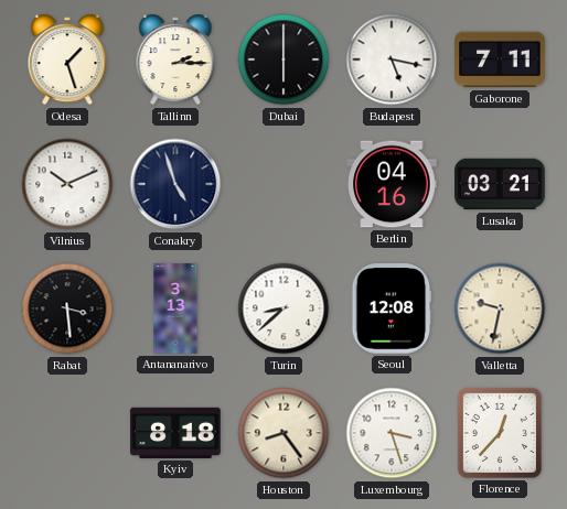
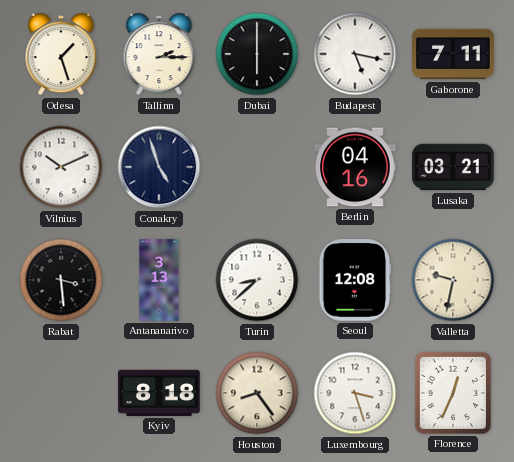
Florence: 12:37 -> 12:34
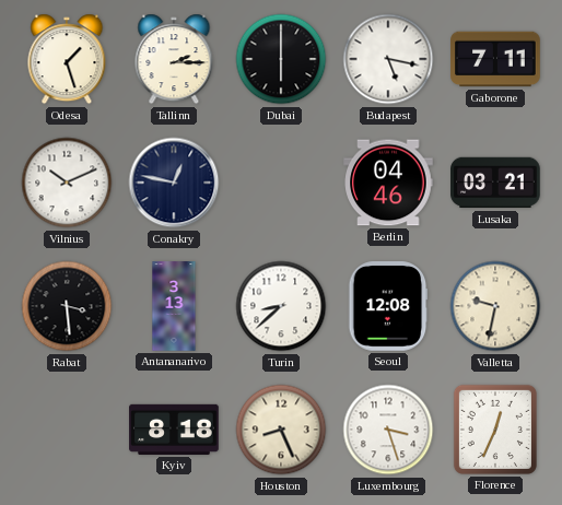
Conakry: 4:57 -> 12:47
Berlin: 04:16 -> 04:46
Houston: 8:24 -> 8:26
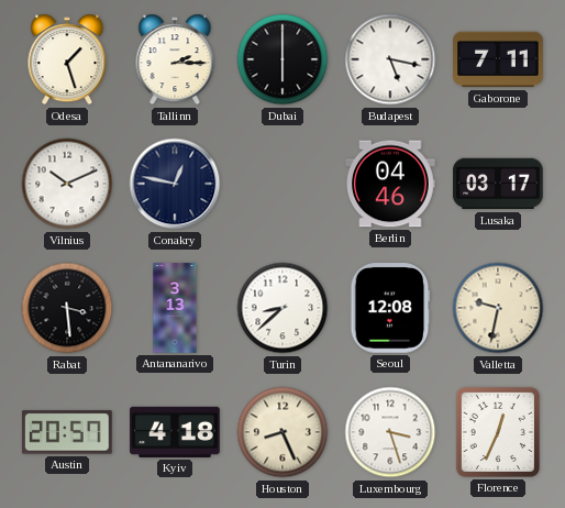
Lusaka: 03:21 -> 03:17
Austin: none -> 20:57
Kyiv: 8:18 -> 4:18
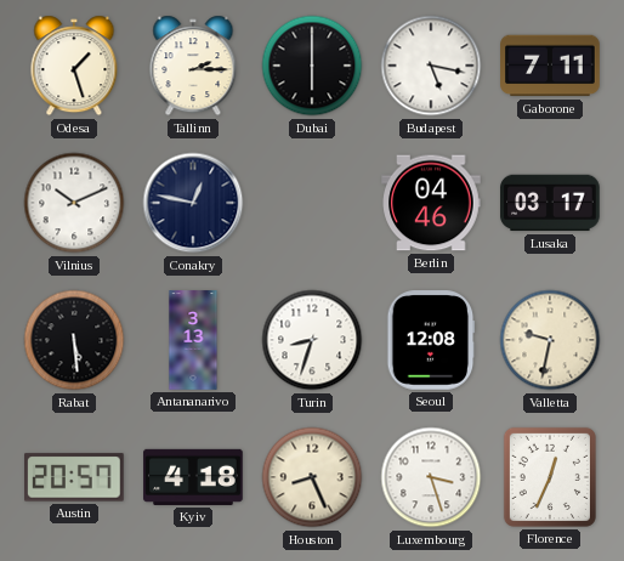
Rabat: 3:29 -> 5:29
Turin: 8:38 -> 8:33
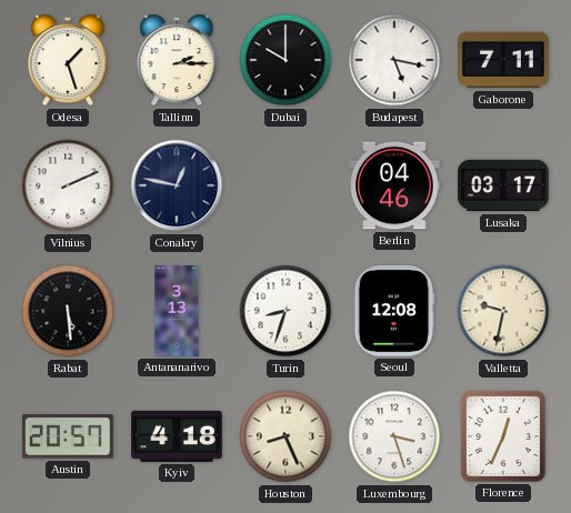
Dubai: 6:00 -> 10:00
Vilnius: 10:11 -> 2:11
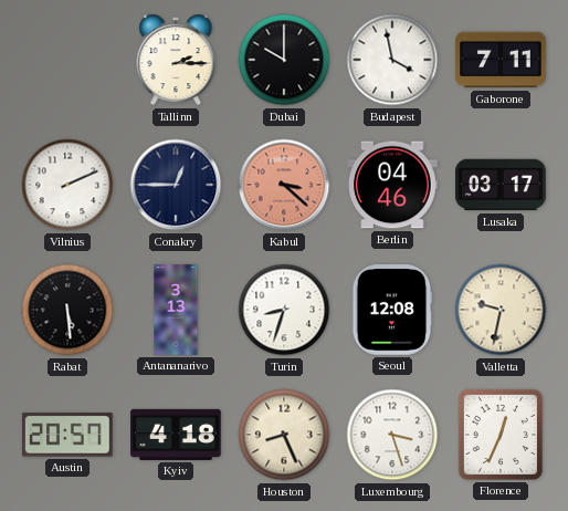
Odesa: 1:27 -> none
Budapest: 5:17 -> 3:58
Conakry: 12:47 -> 12:45
Kabul: none -> 3:22
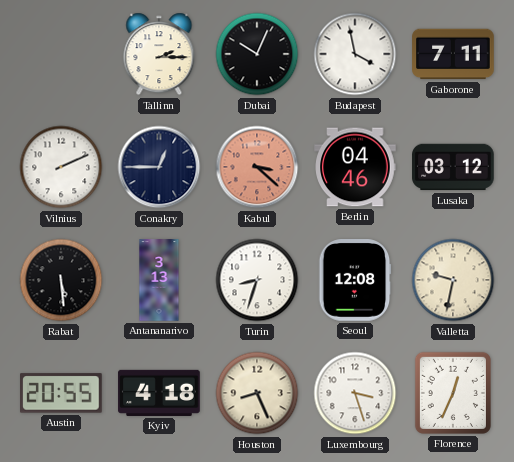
Dubai: 10:00 -> 10:04
Lusaka: 03:17 -> 03:12
Austin: 20:57 -> 20:55
